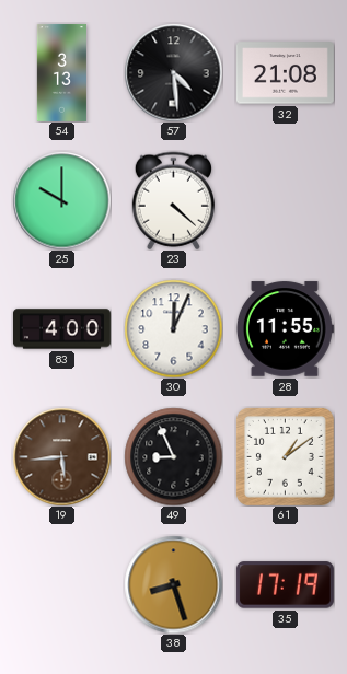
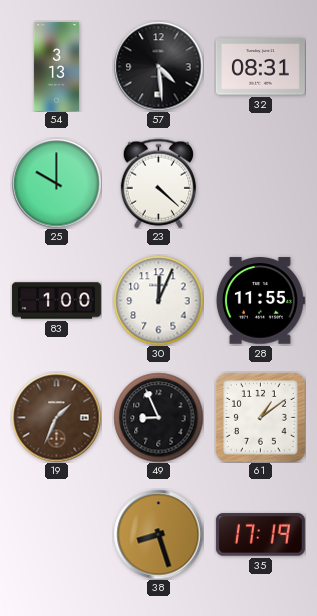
32: 21:08 -> 08:31
83: 4:00 -> 1:00
19: 5:44 -> 1:34
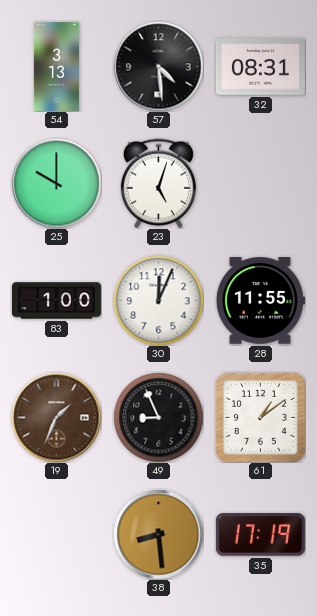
23: 4:22 -> 5:03
38: 8:27 -> 8:29
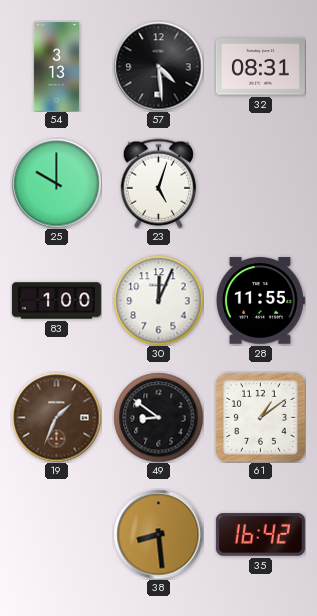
49: 8:56 -> 8:51
35: 17:19 -> 16:42
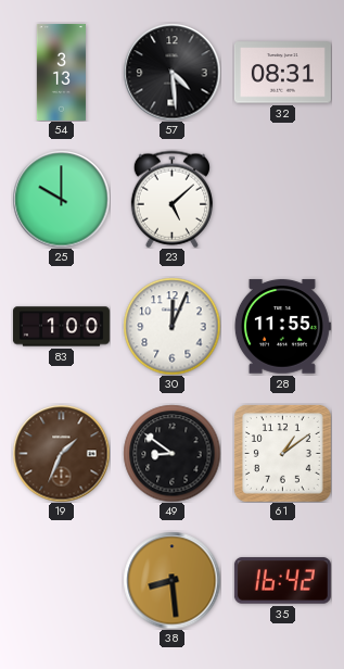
23: 5:03 -> 5:08
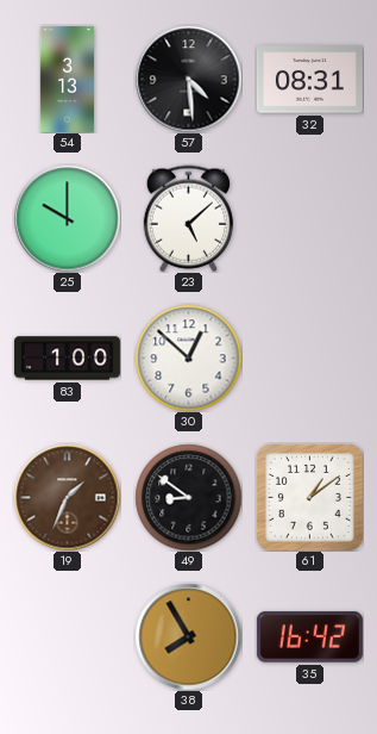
30: 12:04 -> 12:52
28: 11:55 -> none
38: 8:29 -> 7:55
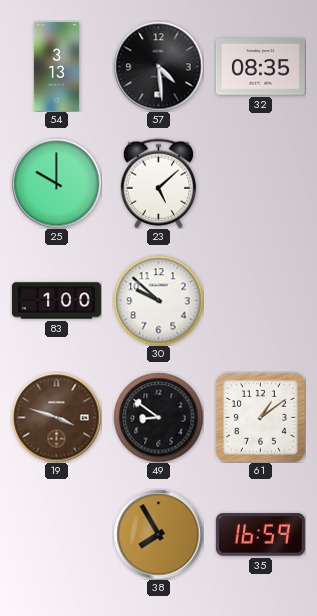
32: 08:31 -> 08:35
30: 12:52 -> 9:52
19: 1:34 -> 3:48
35: 16:42 -> 16:59
